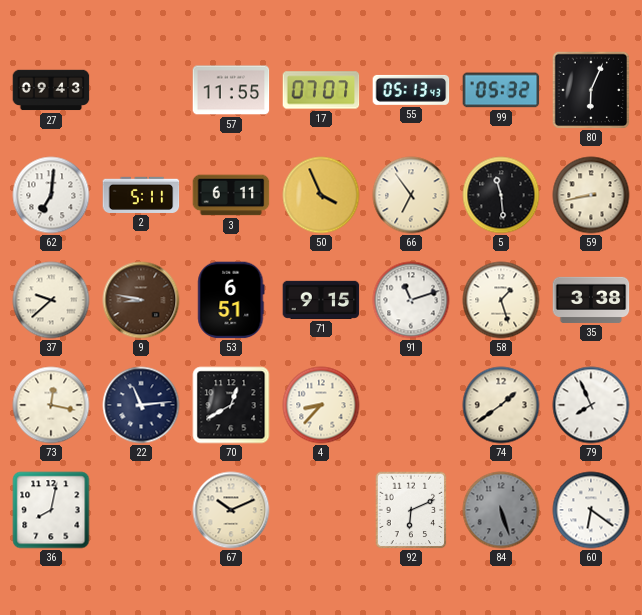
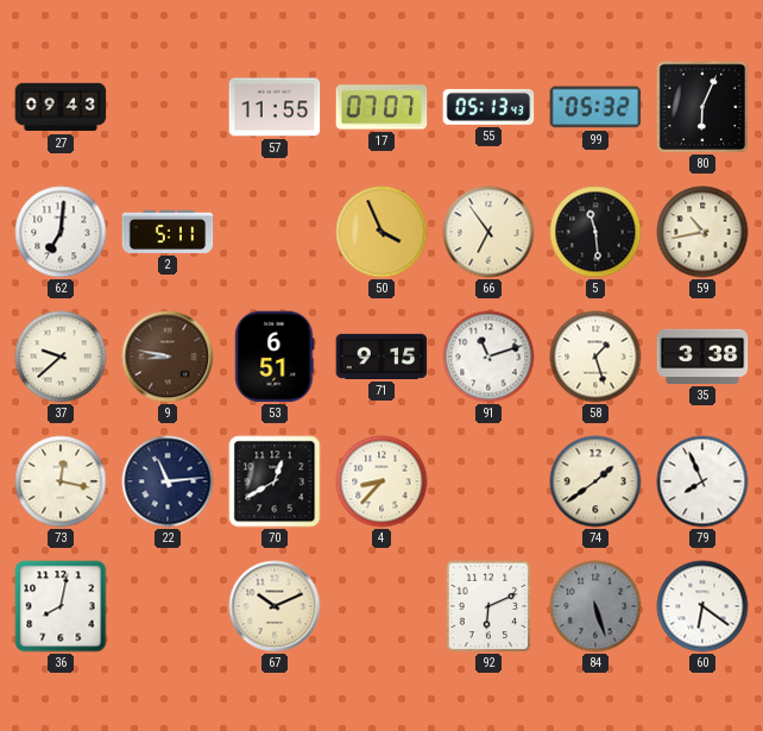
3: 6:11 -> none
59: 8:43 -> 10:43
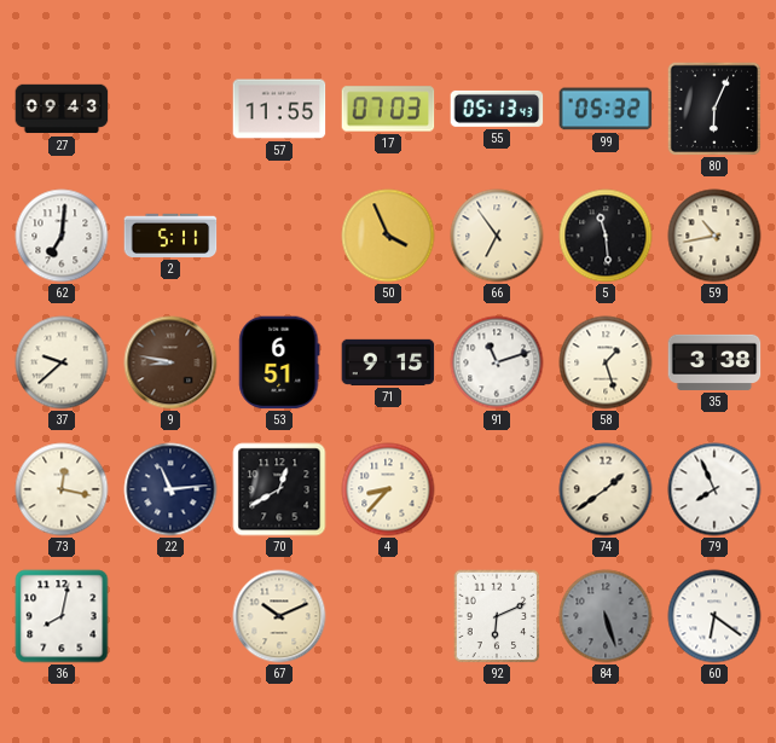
17: 07:07 -> 07:03
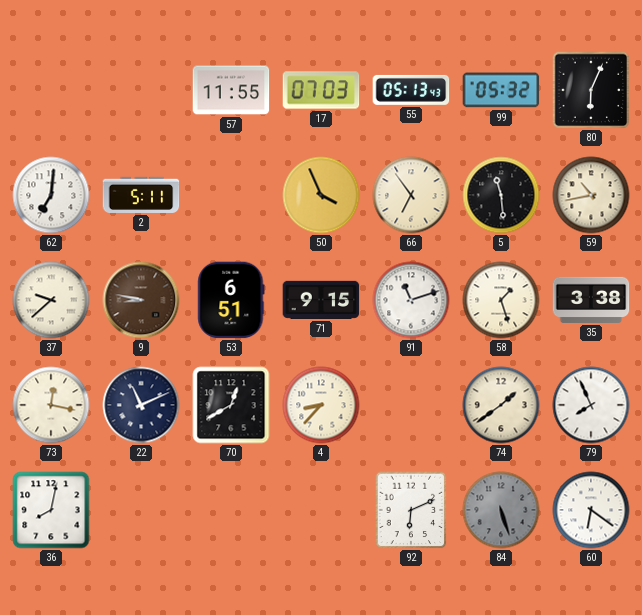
27: 09:43 -> none
22: 11:14 -> 11:11
67: 10:11 -> none
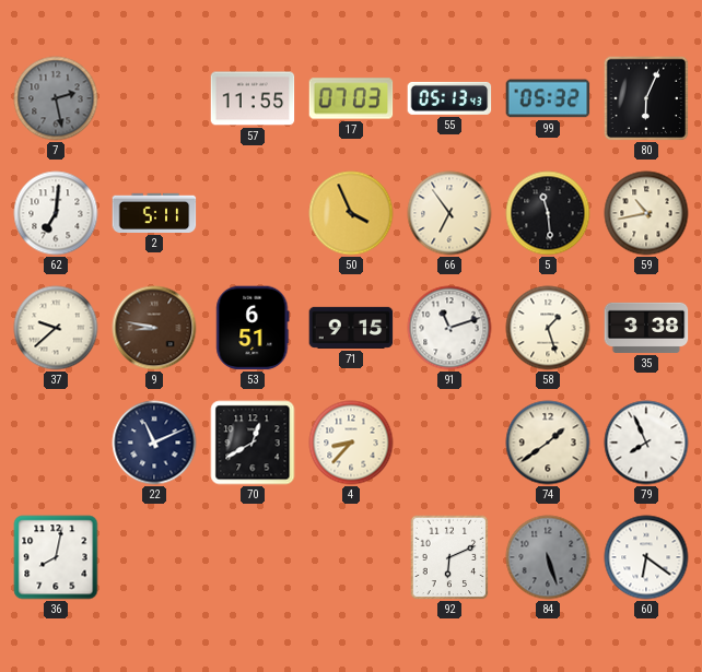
7: none -> 2:28
73: 12:17 -> none
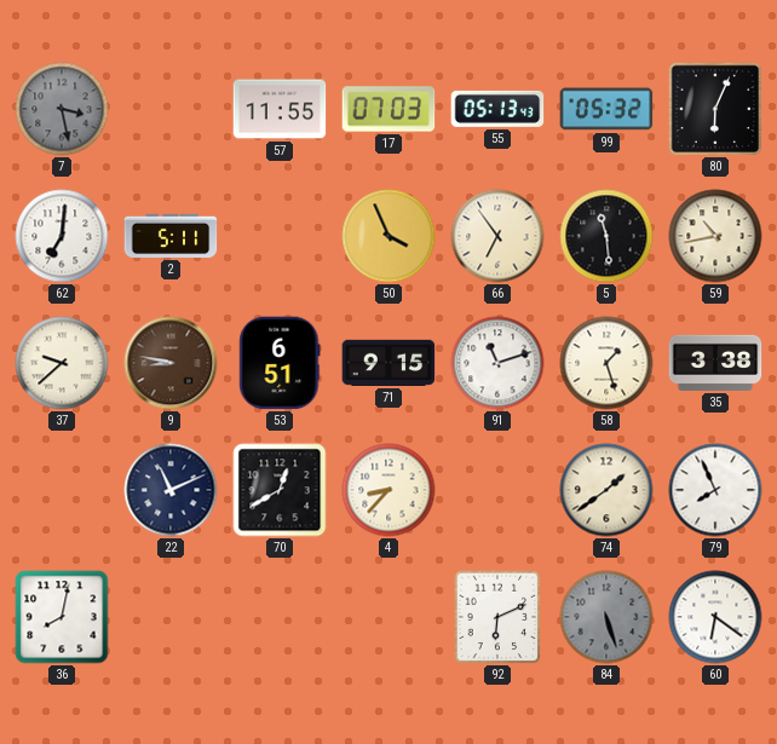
7: 2:28 -> 3:28
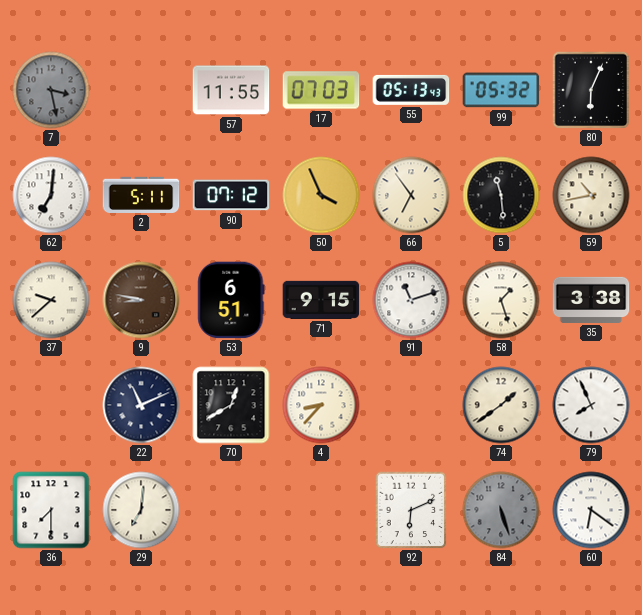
90: none -> 07:12
36: 8:02 -> 7:30
29: none -> 7:01
